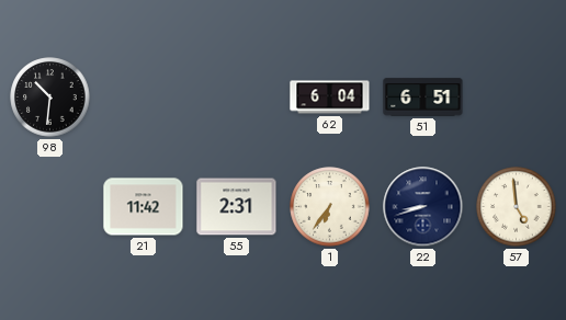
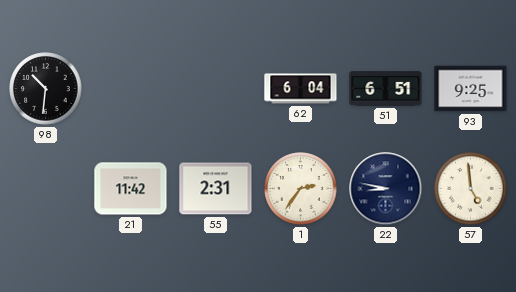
93: none -> 9:25
1: 6:36 -> 2:36
22: 8:42 -> 8:47
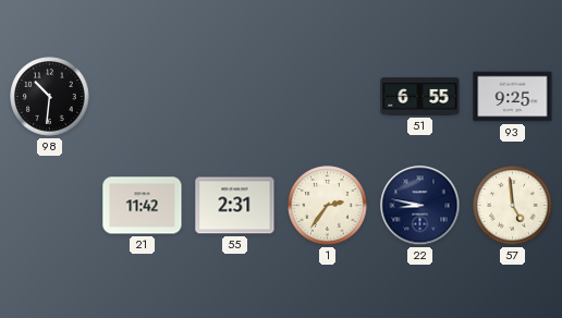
62: 6:04 -> none
51: 6:51 -> 6:55
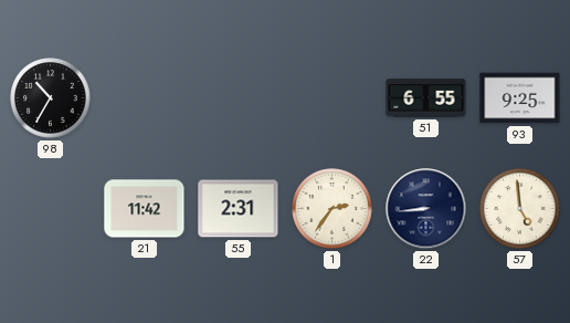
98: 10:31 -> 10:35
22: 8:47 -> 8:44
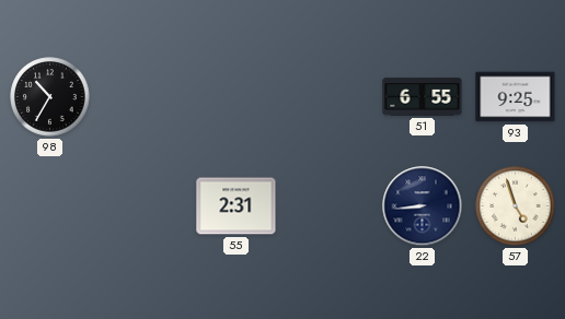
21: 11:42 -> none
1: 2:36 -> none
57: 4:59 -> 4:57
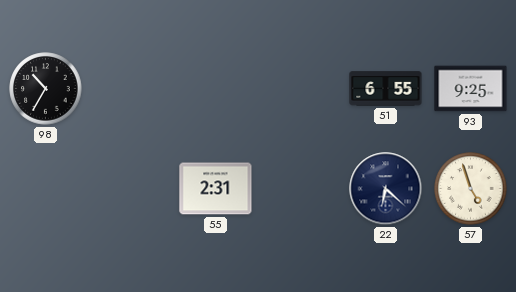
22: 8:44 -> 6:22
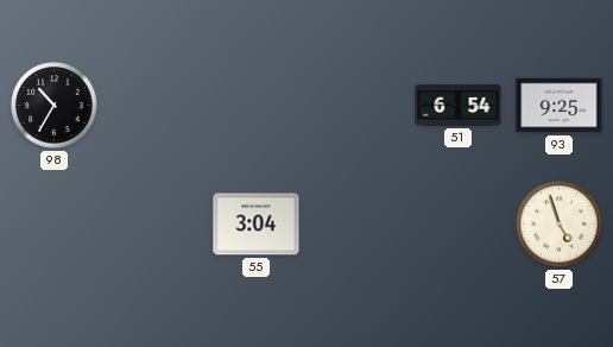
51: 6:55 -> 6:54
55: 2:31 -> 3:04
22: 6:22 -> none
